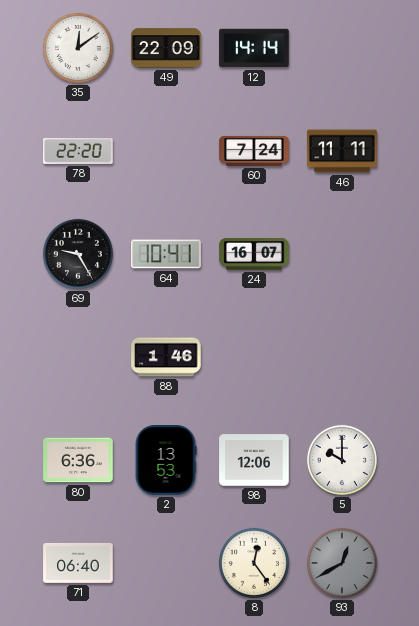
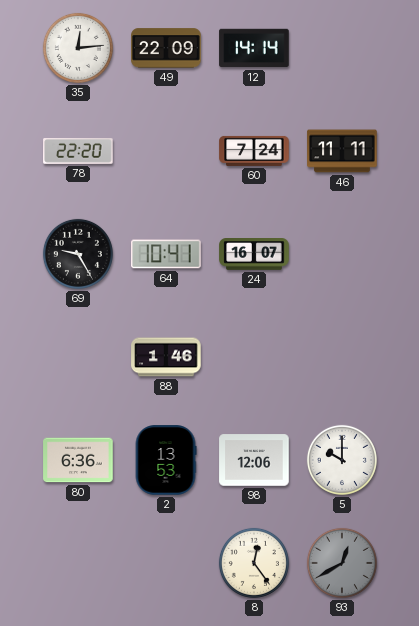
35: 12:09 -> 12:14
71: 06:40 -> none
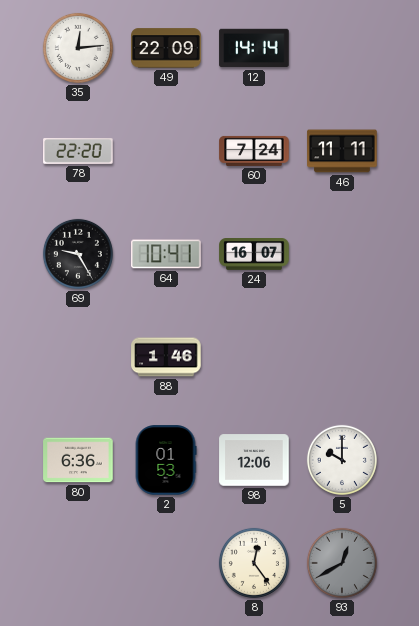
2: 13:53 -> 01:53
